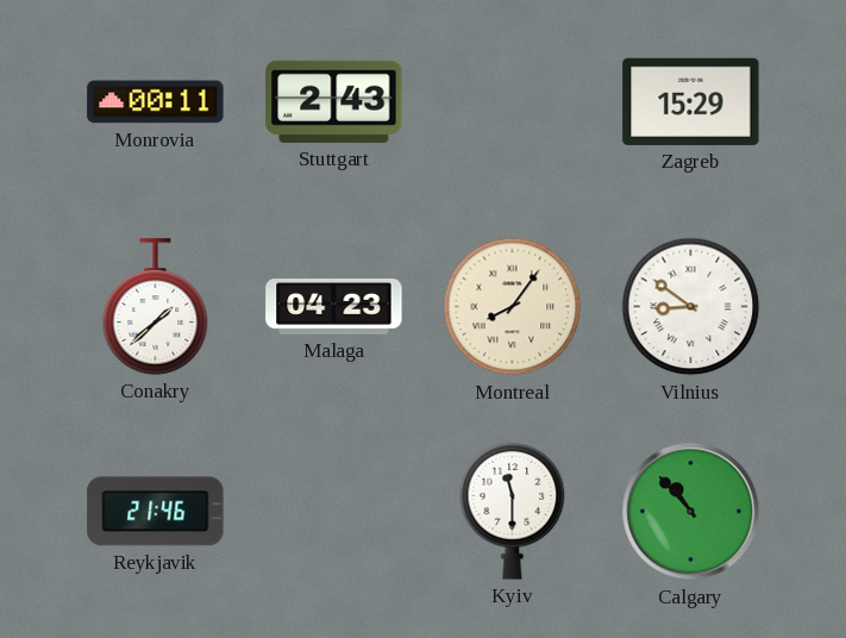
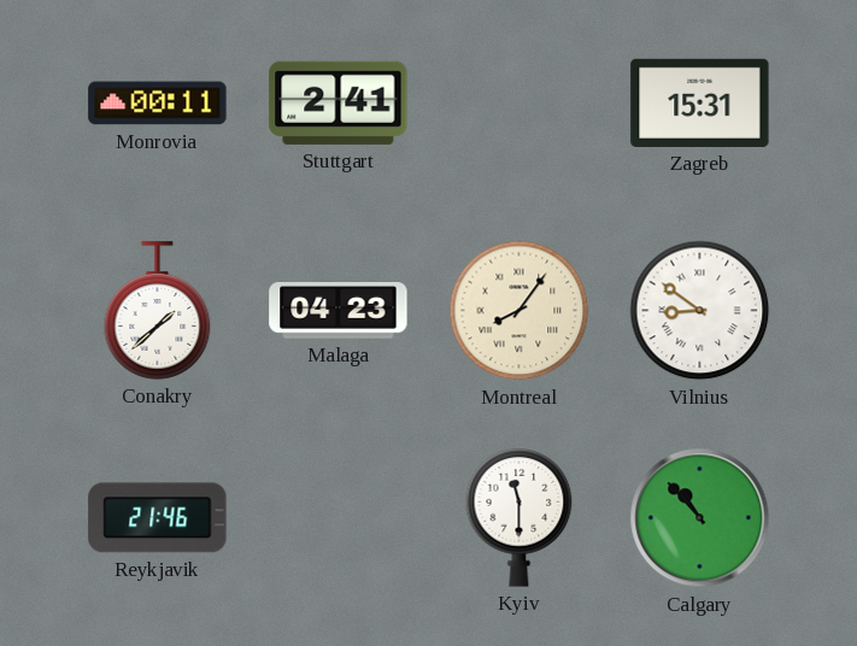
Stuttgart: 2:43 -> 2:41
Zagreb: 15:29 -> 15:31
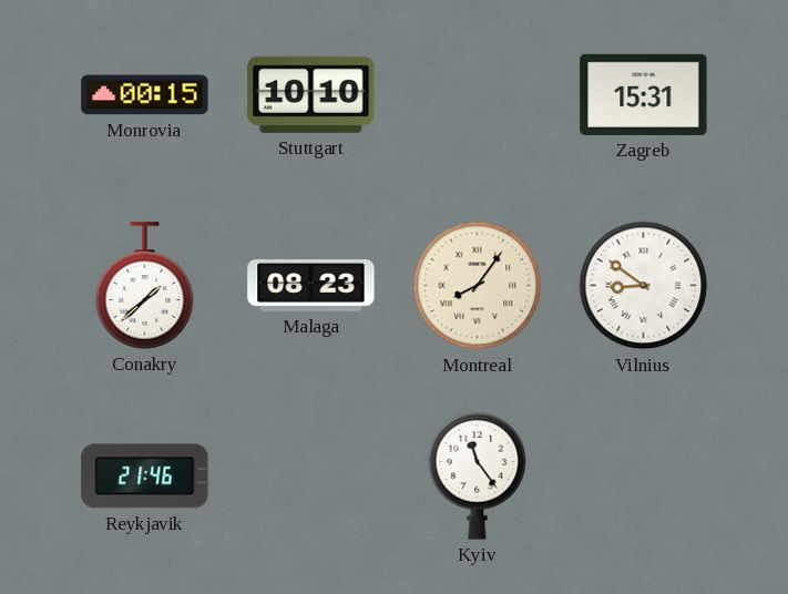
Monrovia: 00:11 -> 00:15
Stuttgart: 2:41 -> 10:10
Malaga: 04:23 -> 08:23
Kyiv: 11:30 -> 11:24
Calgary: 10:53 -> none
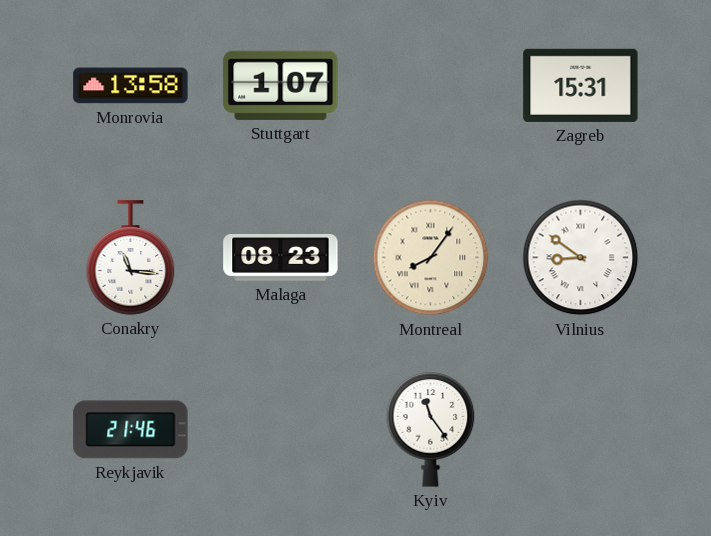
Monrovia: 00:15 -> 13:58
Stuttgart: 10:10 -> 1:07
Conakry: 1:38 -> 11:16
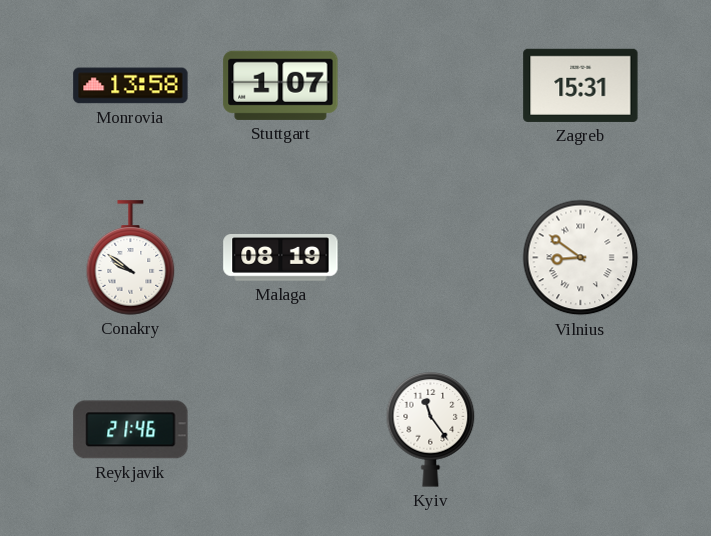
Conakry: 11:16 -> 9:51
Malaga: 08:23 -> 08:19
Montreal: 8:06 -> none
